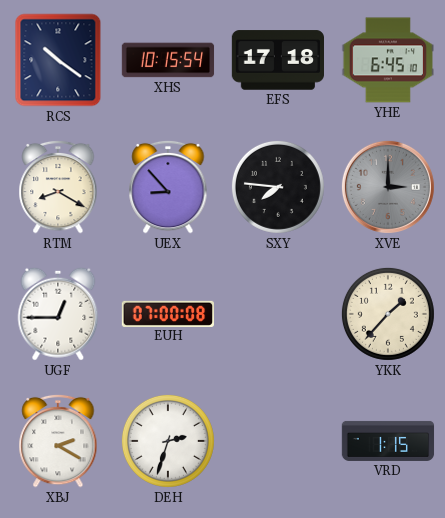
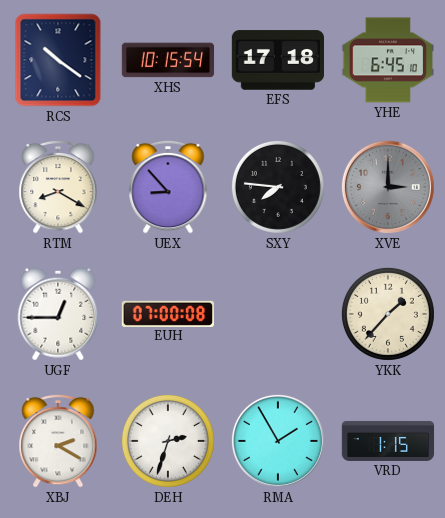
RMA: none -> 1:55
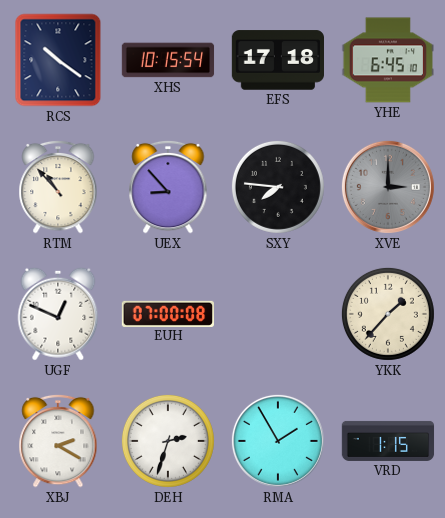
RTM: 8:20 -> 10:53
UGF: 12:45 -> 12:49
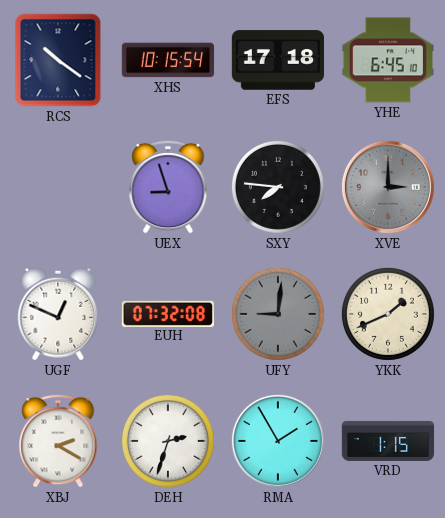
RTM: 10:53 -> none
UEX: 8:53 -> 8:57
EUH: 07:00 -> 07:32
UFY: none -> 9:01
YKK: 1:37 -> 1:41
